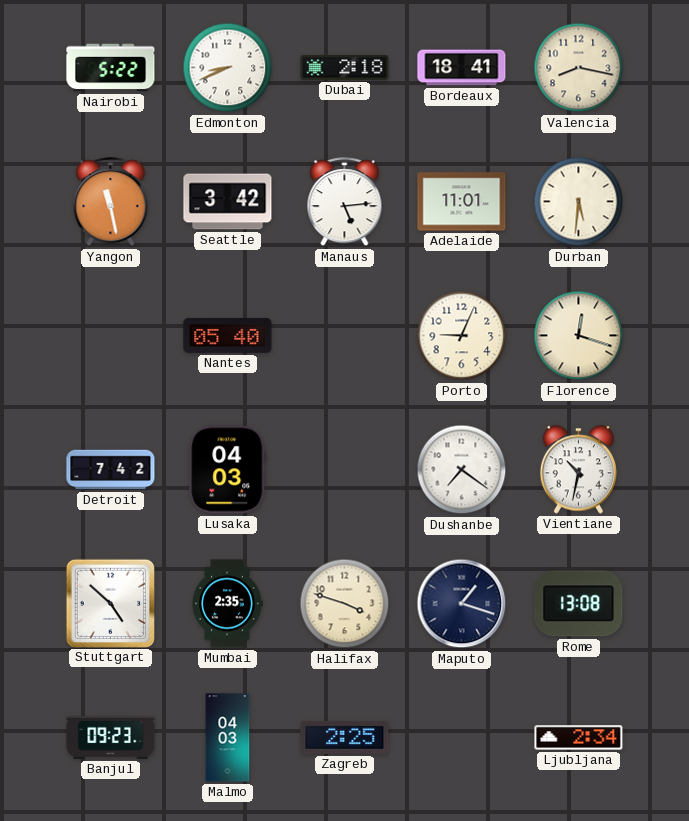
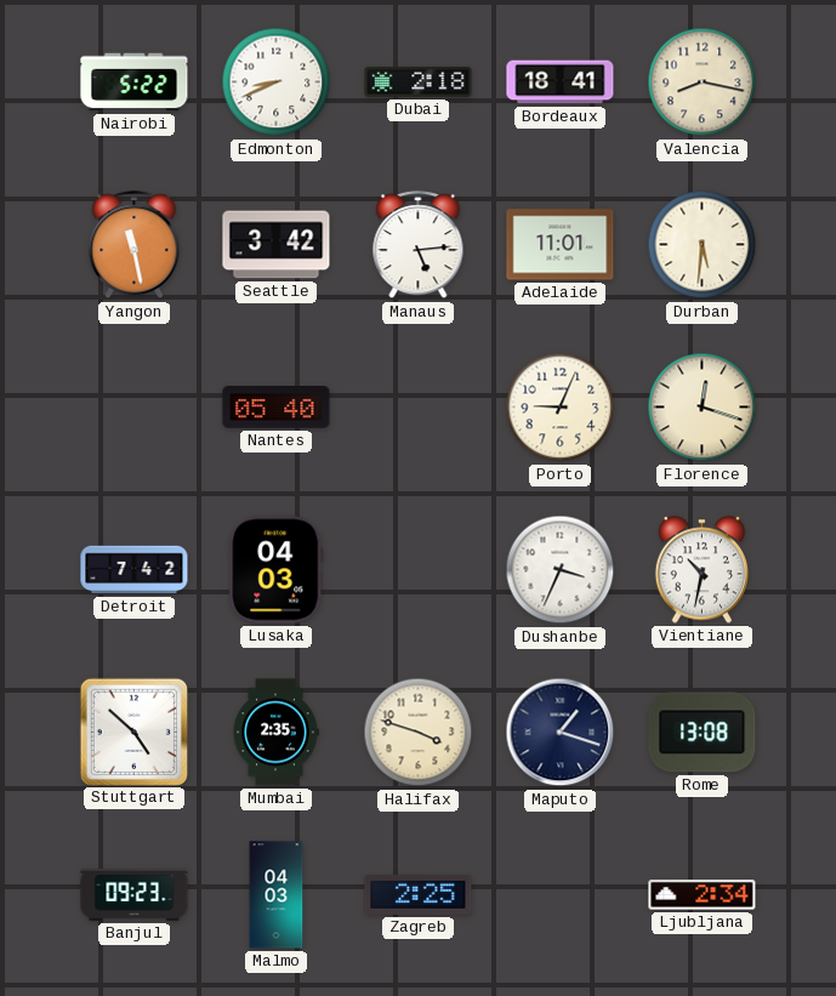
Dushanbe: 7:21 -> 3:34
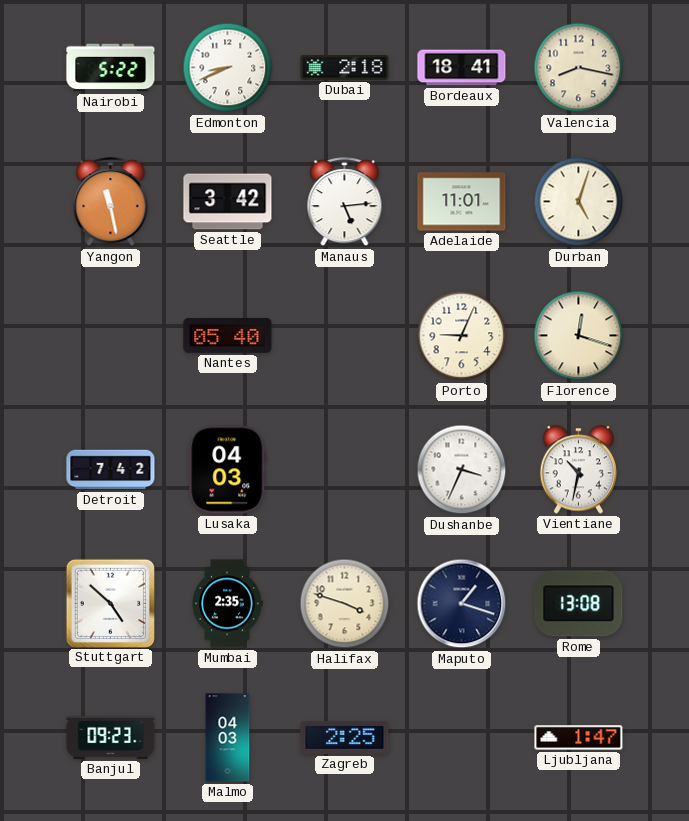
Durban: 5:31 -> 5:03
Ljubljana: 2:34 -> 1:47
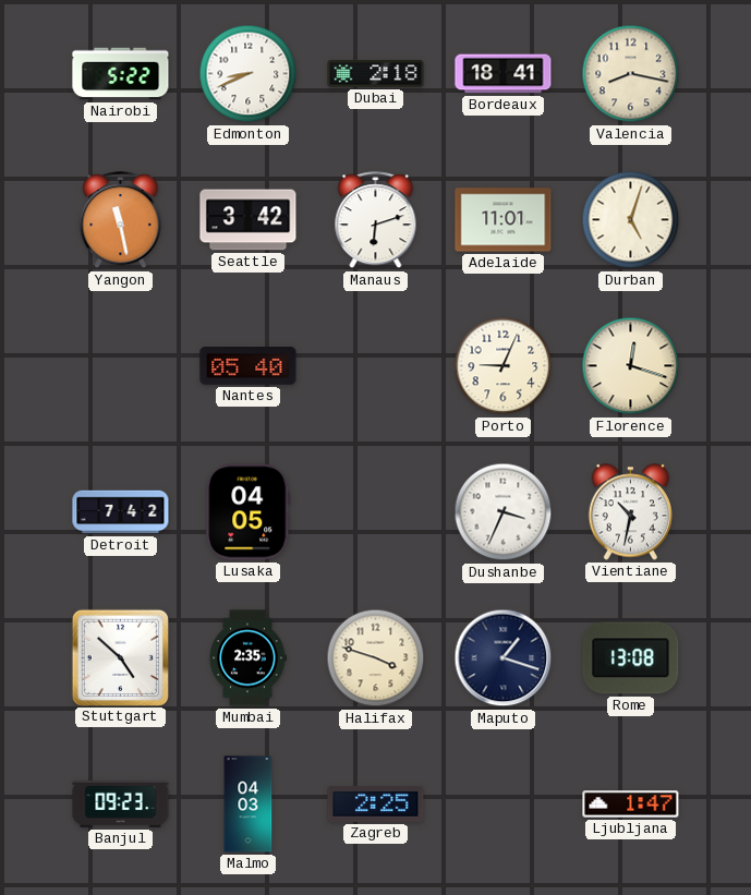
Manaus: 5:14 -> 6:12
Lusaka: 04:03 -> 04:05
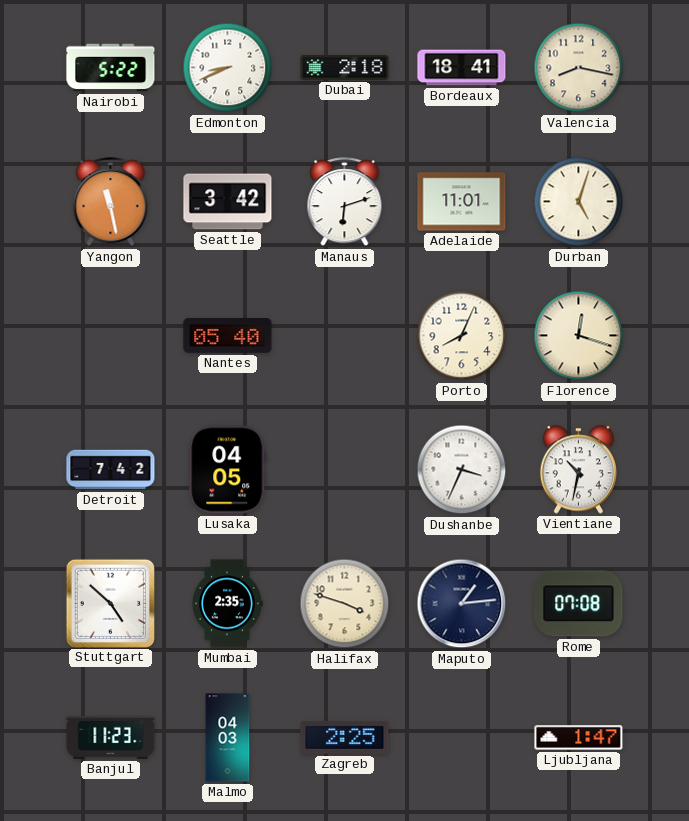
Porto: 9:04 -> 8:04
Maputo: 1:18 -> 1:14
Rome: 13:08 -> 07:08
Banjul: 09:23 -> 11:23
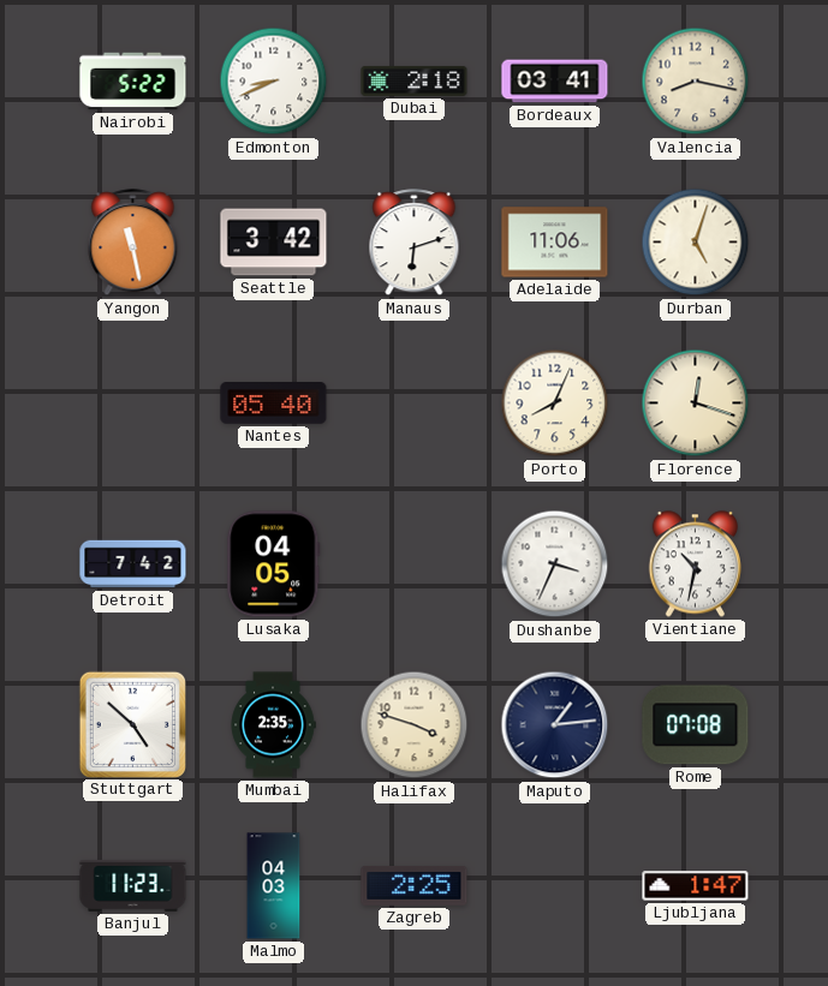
Bordeaux: 18:41 -> 03:41
Adelaide: 11:01 -> 11:06
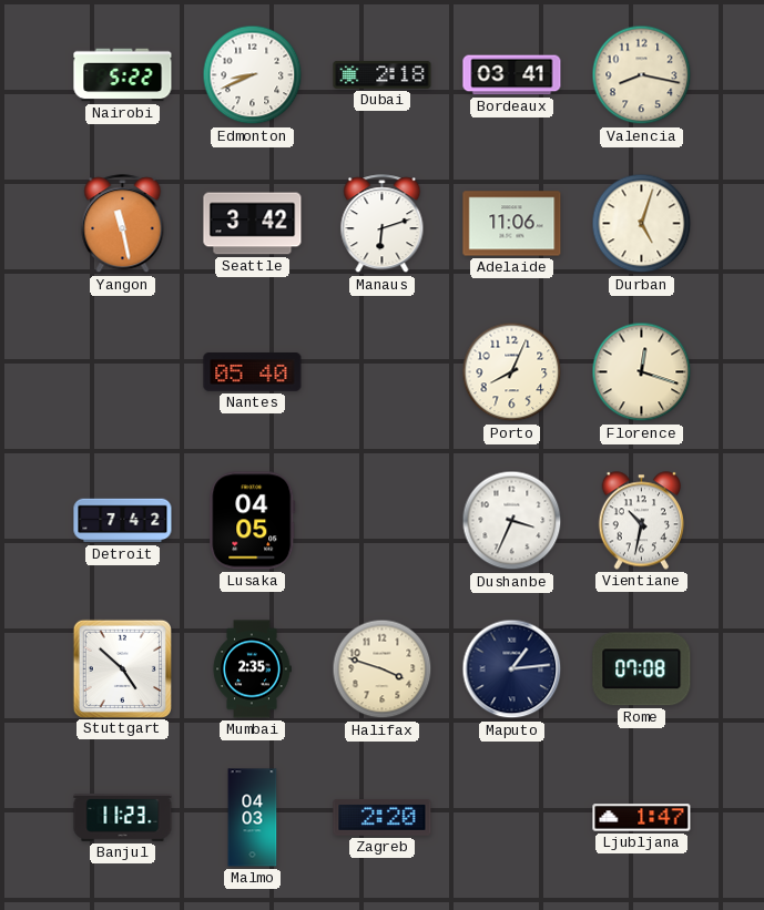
Zagreb: 2:25 -> 2:20
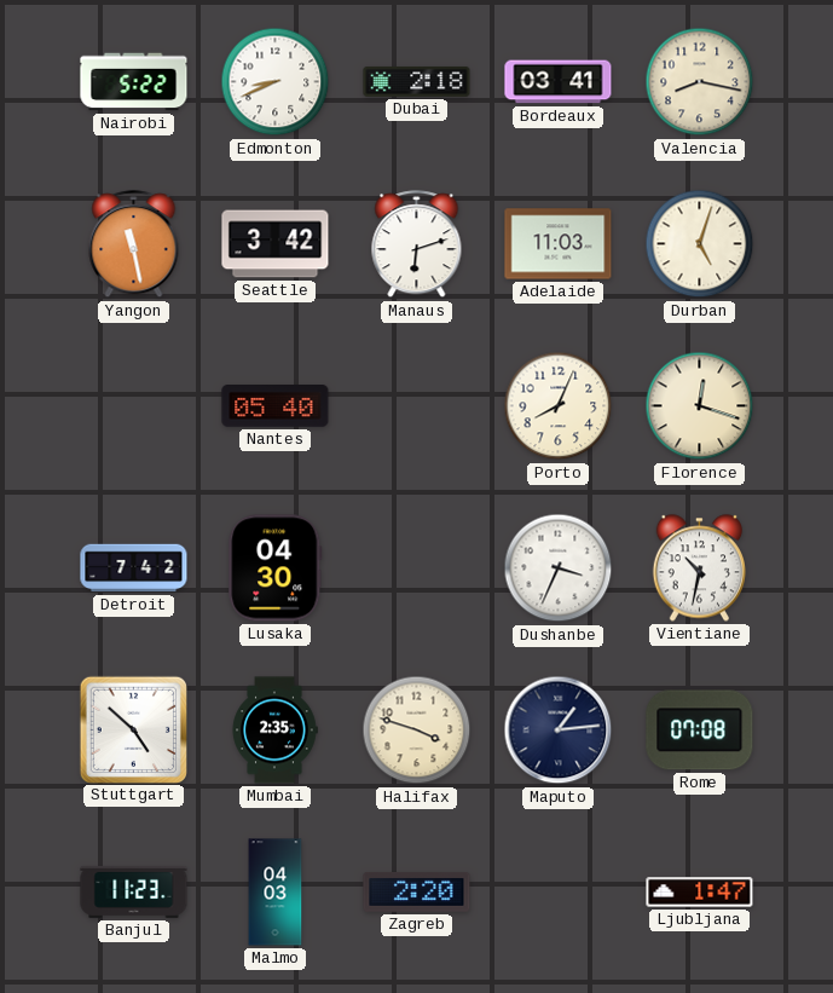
Adelaide: 11:06 -> 11:03
Lusaka: 04:05 -> 04:30
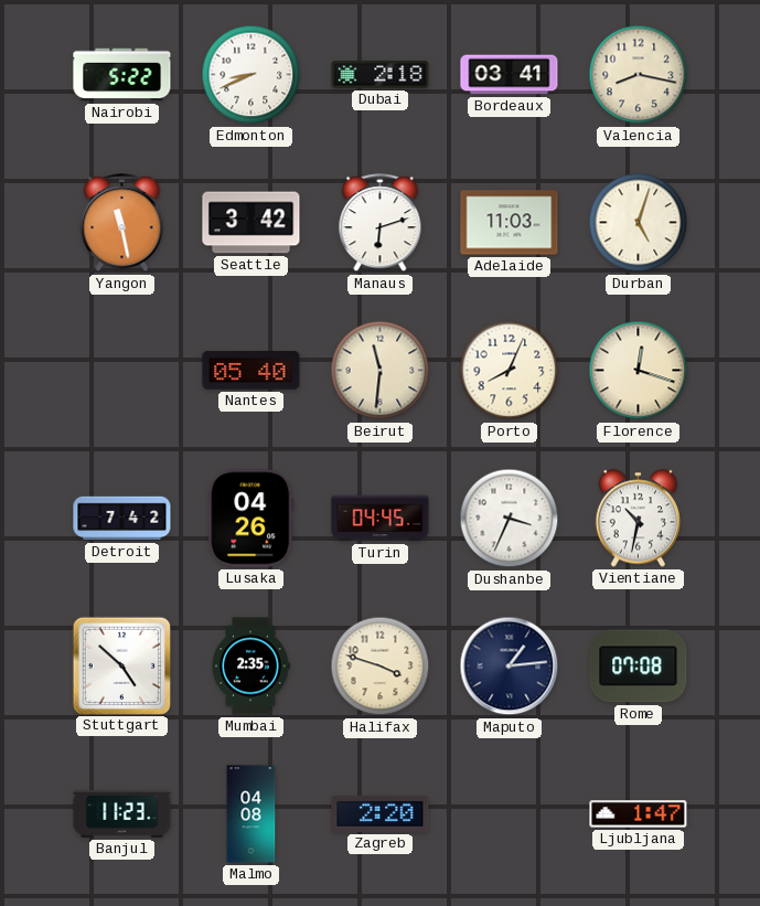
Beirut: none -> 11:31
Lusaka: 04:30 -> 04:26
Turin: none -> 04:45
Malmo: 04:03 -> 04:08
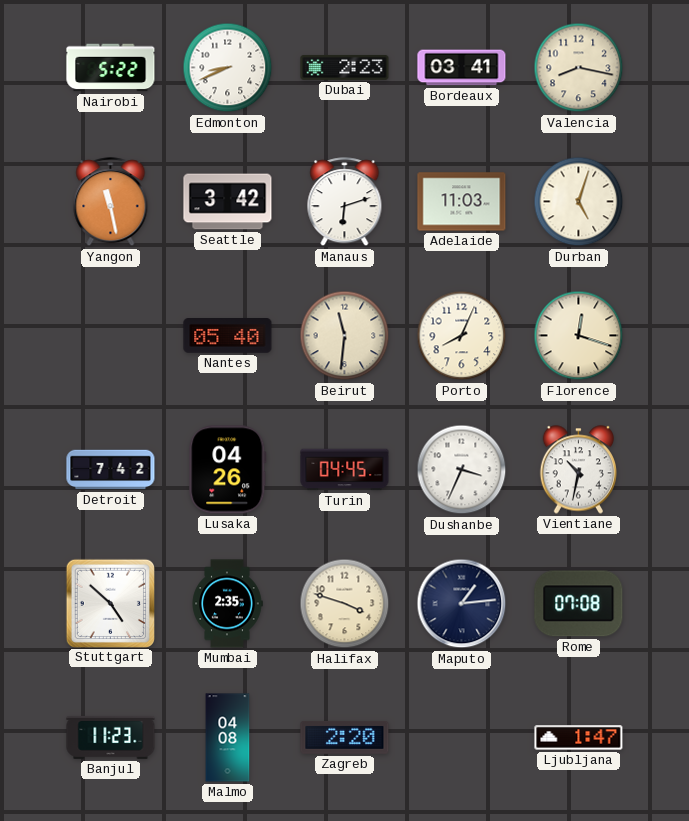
Dubai: 2:18 -> 2:23
